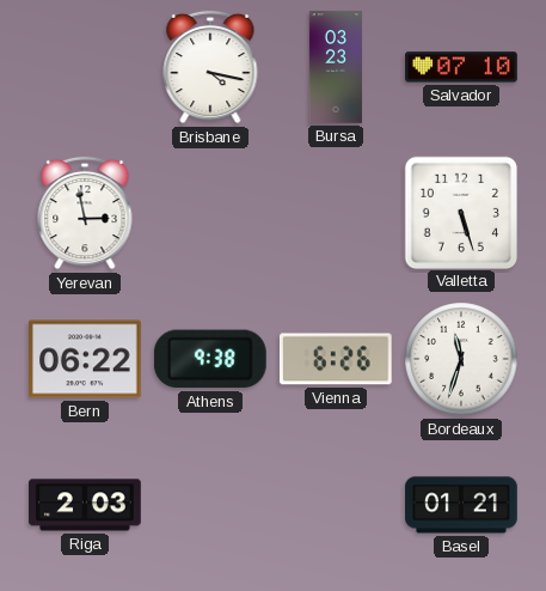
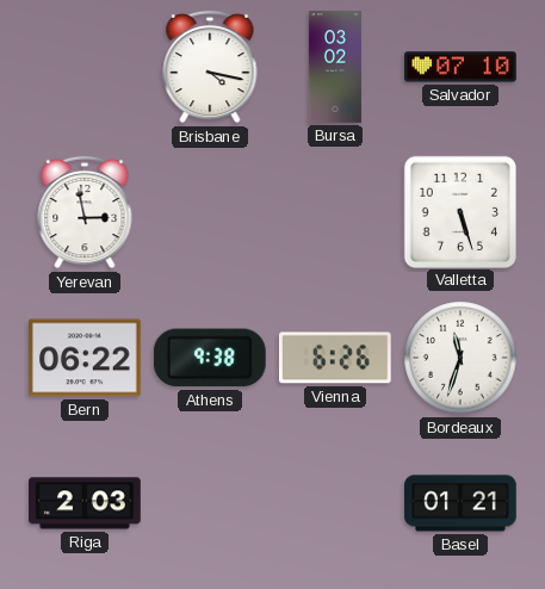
Bursa: 03:23 -> 03:02
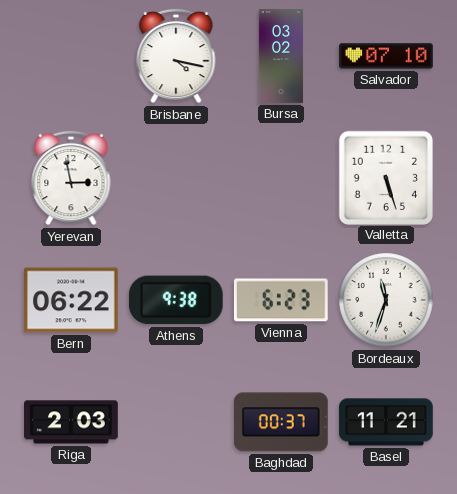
Vienna: 6:26 -> 6:23
Baghdad: none -> 00:37
Basel: 01:21 -> 11:21
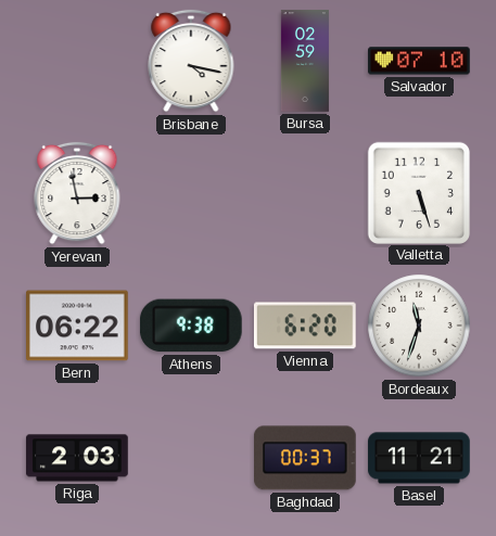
Bursa: 03:02 -> 02:59
Vienna: 6:23 -> 6:20
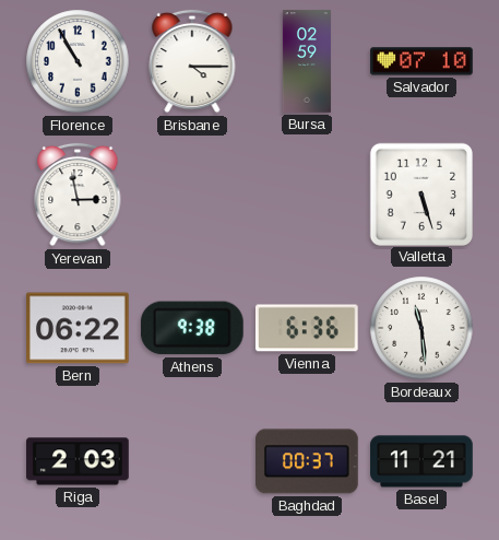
Florence: none -> 10:55
Brisbane: 4:17 -> 4:15
Vienna: 6:20 -> 6:36
Bordeaux: 11:33 -> 11:29
